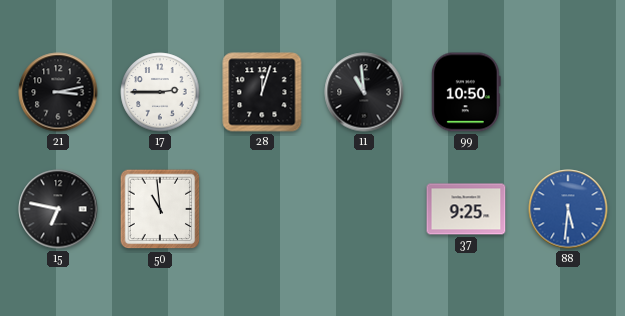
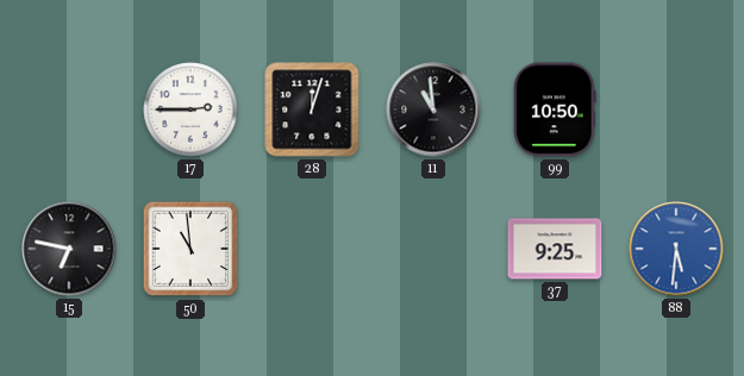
21: 3:13 -> none
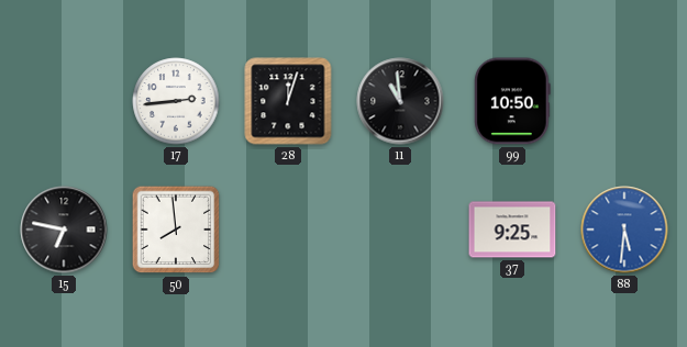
17: 2:45 -> 2:44
50: 10:59 -> 7:59
